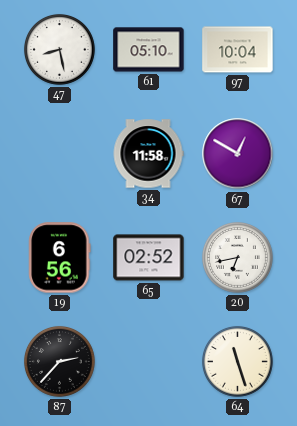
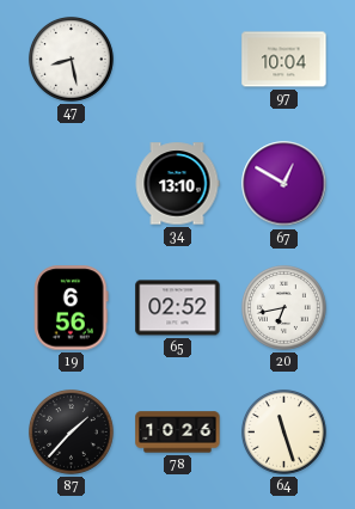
61: 05:10 -> none
34: 11:58 -> 13:10
87: 2:37 -> 1:37
78: none -> 10:26
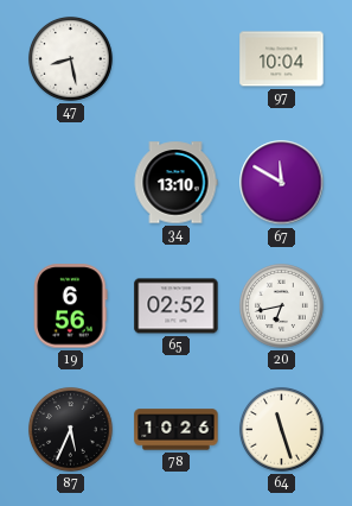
67: 12:50 -> 11:50
87: 1:37 -> 5:34
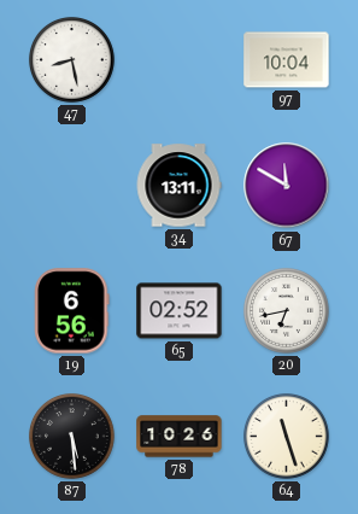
34: 13:10 -> 13:11
87: 5:34 -> 5:29
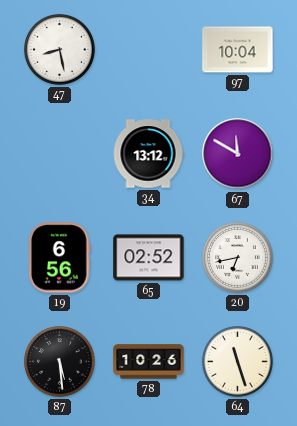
34: 13:11 -> 13:12
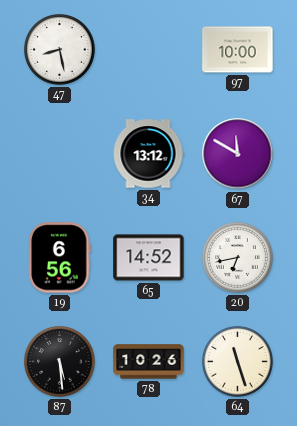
97: 10:04 -> 10:00
65: 02:52 -> 14:52
